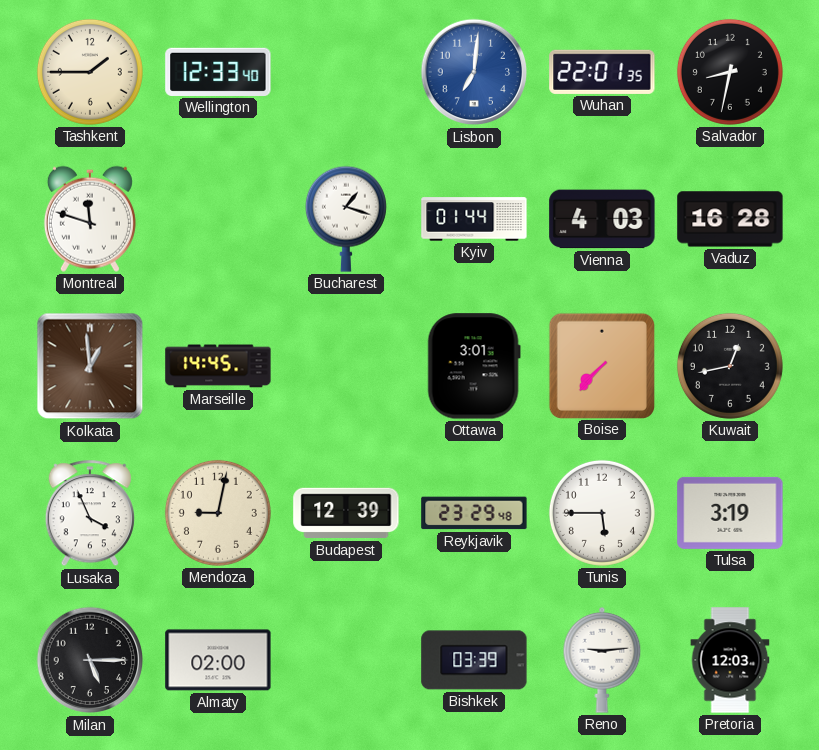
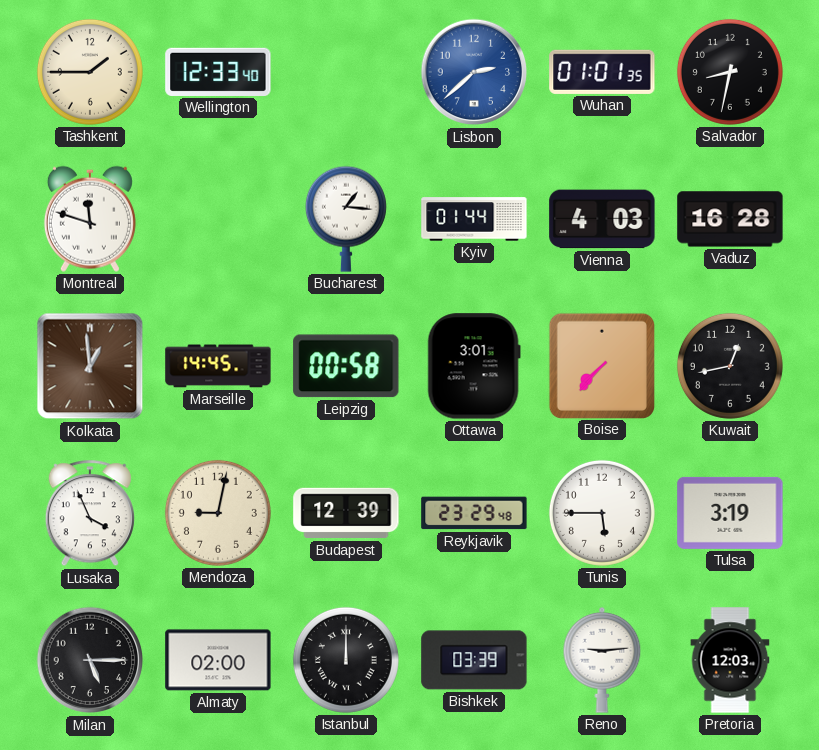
Lisbon: 7:01 -> 2:38
Wuhan: 22:01 -> 01:01
Bucharest: 1:18 -> 1:16
Leipzig: none -> 00:58
Istanbul: none -> 12:00
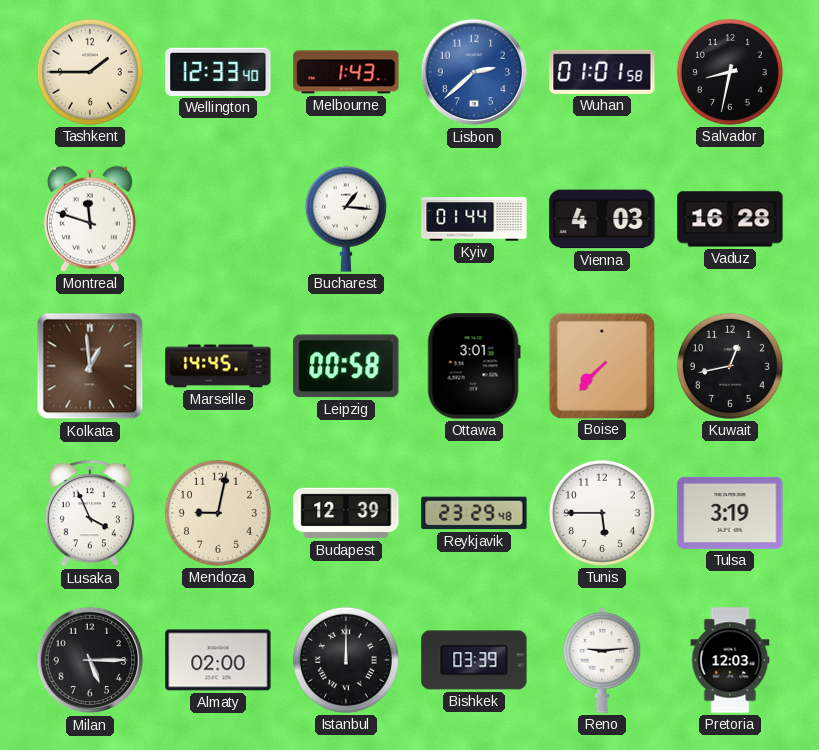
Melbourne: none -> 1:43
Wuhan: 01:01:35 -> 01:01:58
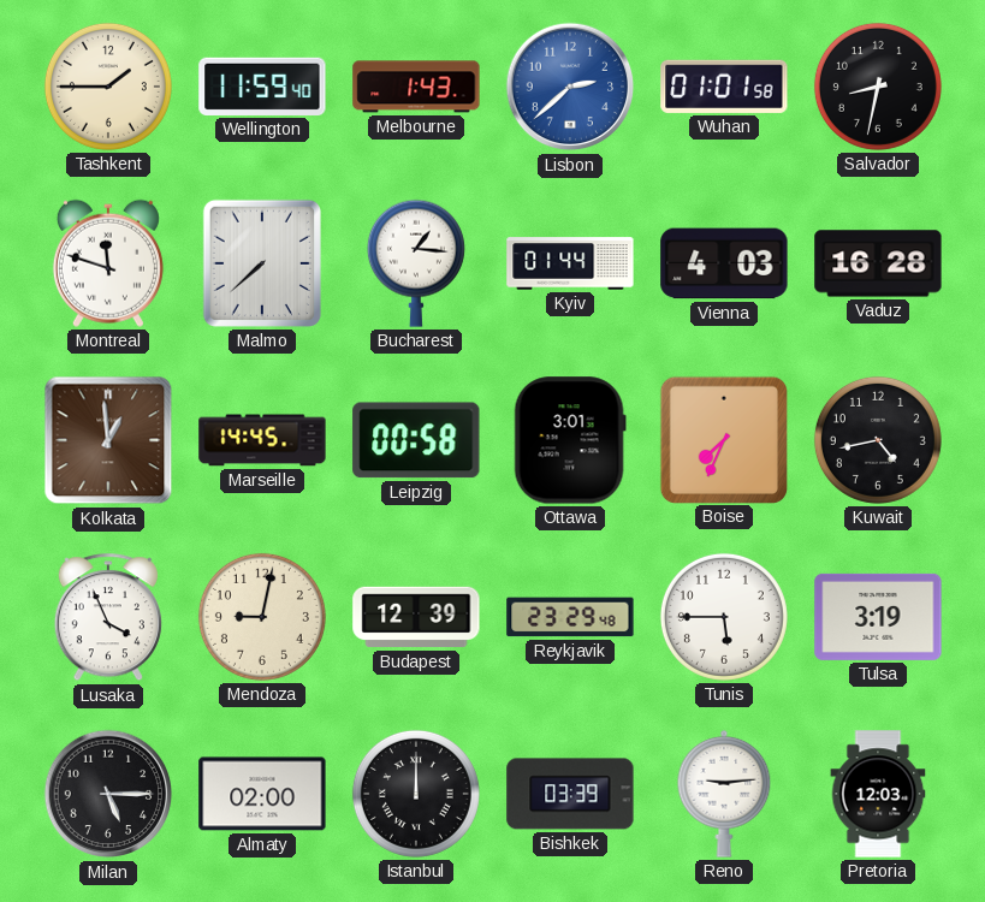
Wellington: 12:33 -> 11:59
Malmo: none -> 7:38
Boise: 7:37 -> 7:34
Kuwait: 12:43 -> 4:43
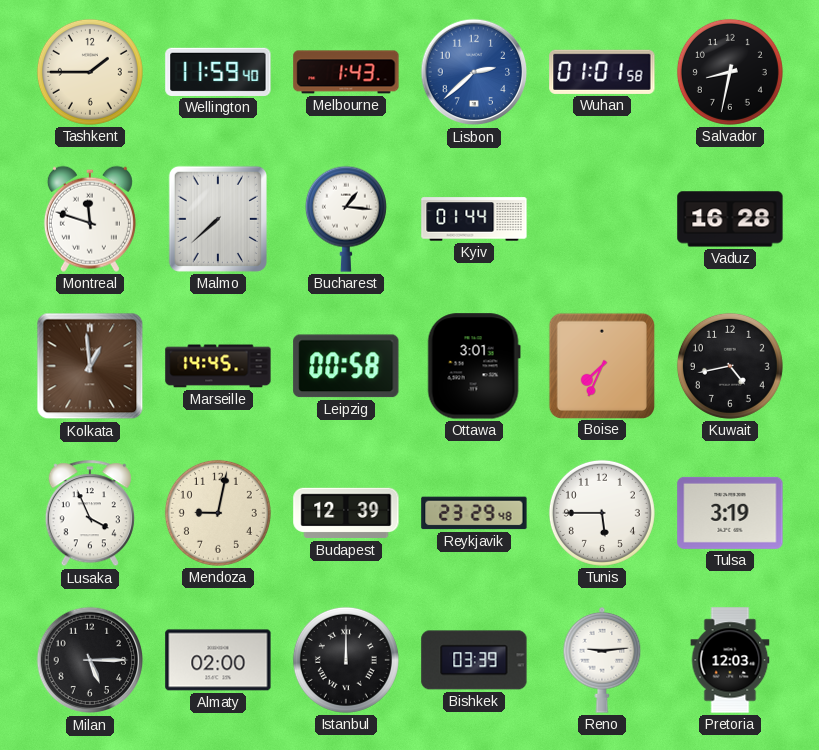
Vienna: 4:03 -> none
